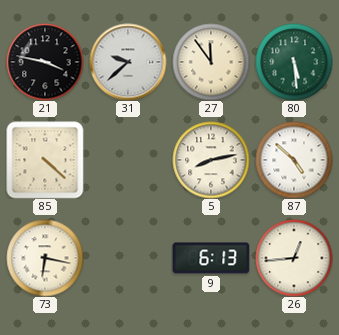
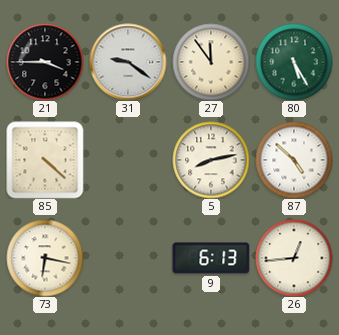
21: 3:47 -> 3:45
31: 9:38 -> 9:21
80: 5:29 -> 5:25
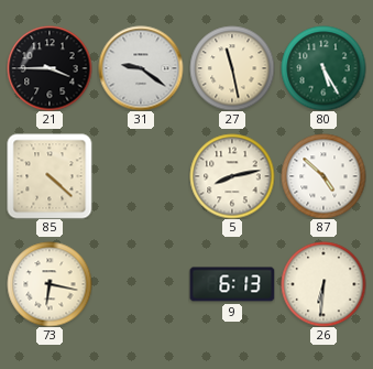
27: 11:54 -> 11:28
26: 12:44 -> 6:31
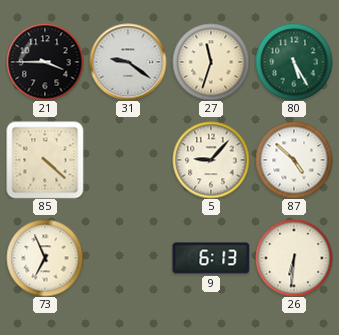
27: 11:28 -> 11:33
5: 8:13 -> 9:07
73: 6:17 -> 6:56
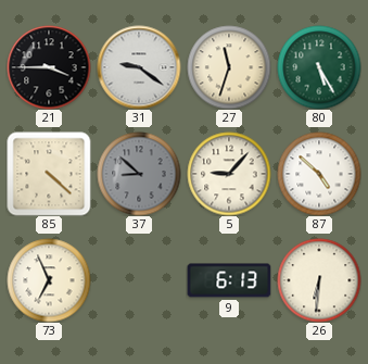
37: none -> 8:52
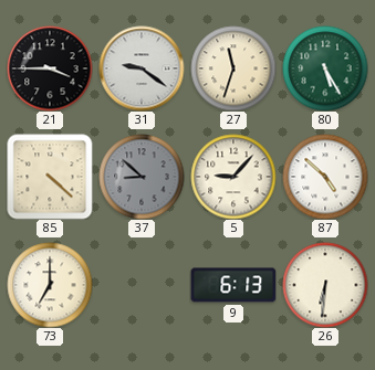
73: 6:56 -> 7:00
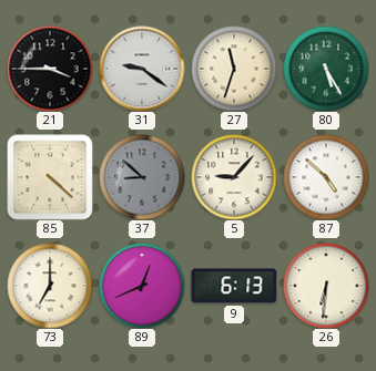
89: none -> 12:41
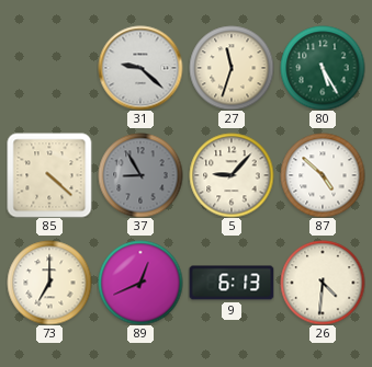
21: 3:45 -> none
31: 9:21 -> 9:22
37: 8:52 -> 8:55
26: 6:31 -> 4:31
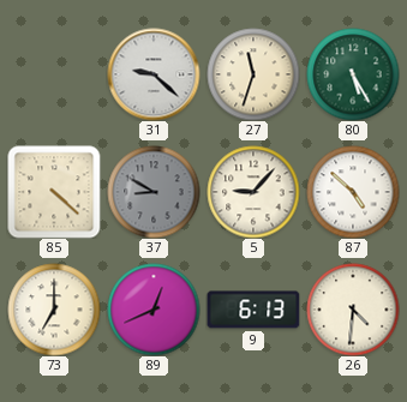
37: 8:55 -> 8:50
